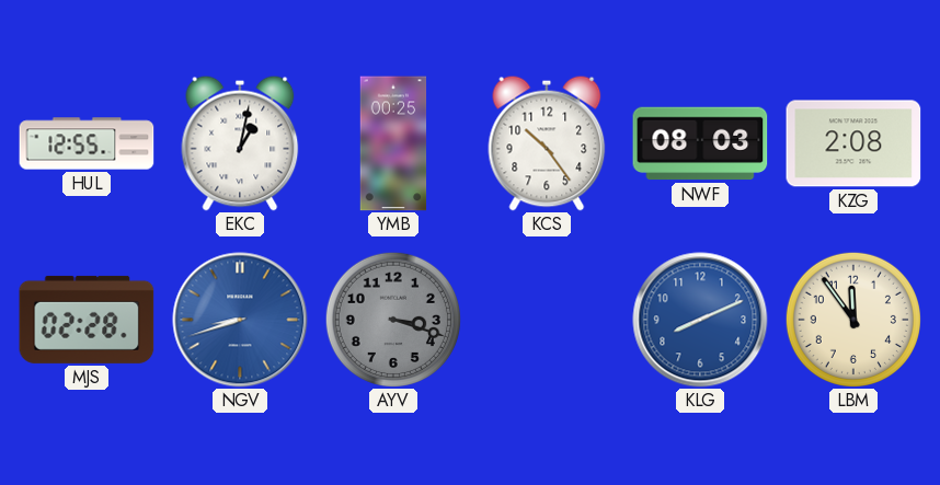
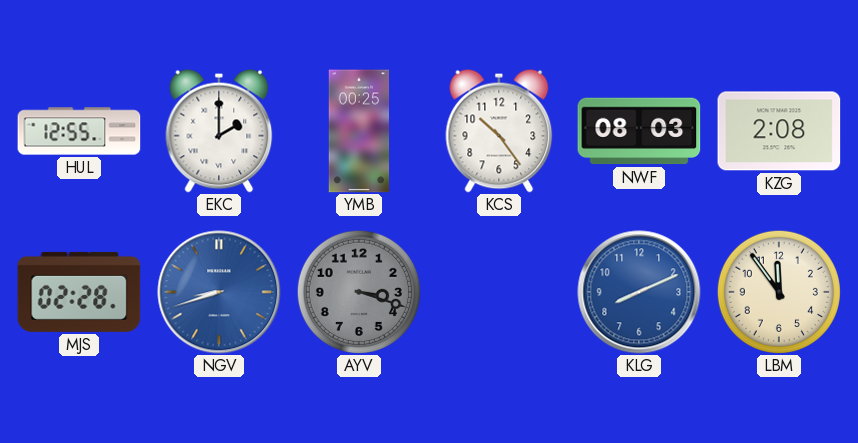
EKC: 1:02 -> 2:00
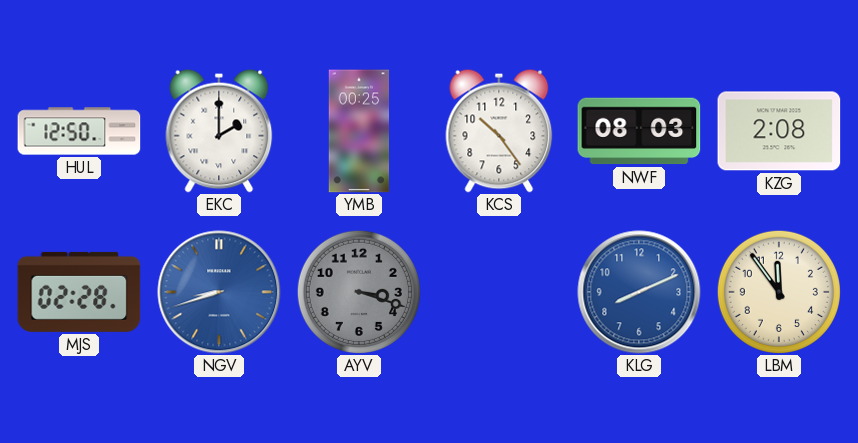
HUL: 12:55 -> 12:50
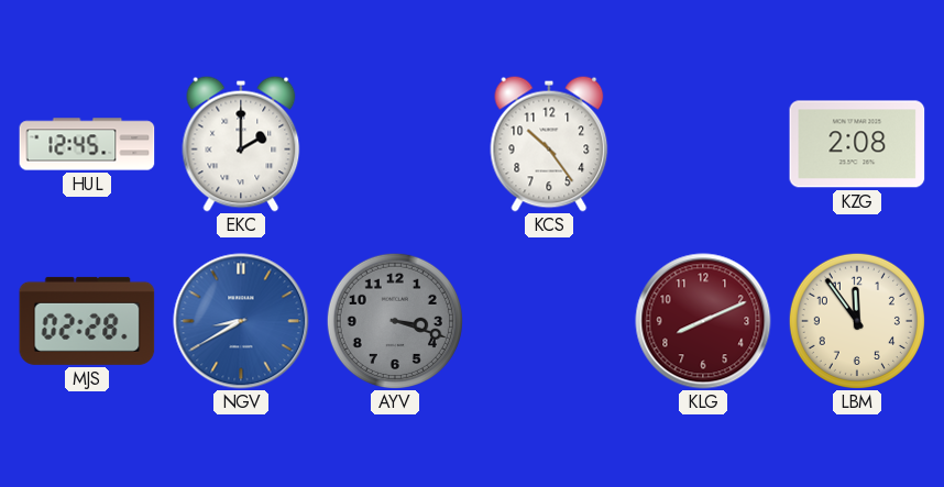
HUL: 12:50 -> 12:45
YMB: 00:25 -> none
NWF: 08:03 -> none
NGV: 8:42 -> 8:40
KLG dial: blue -> burgundy
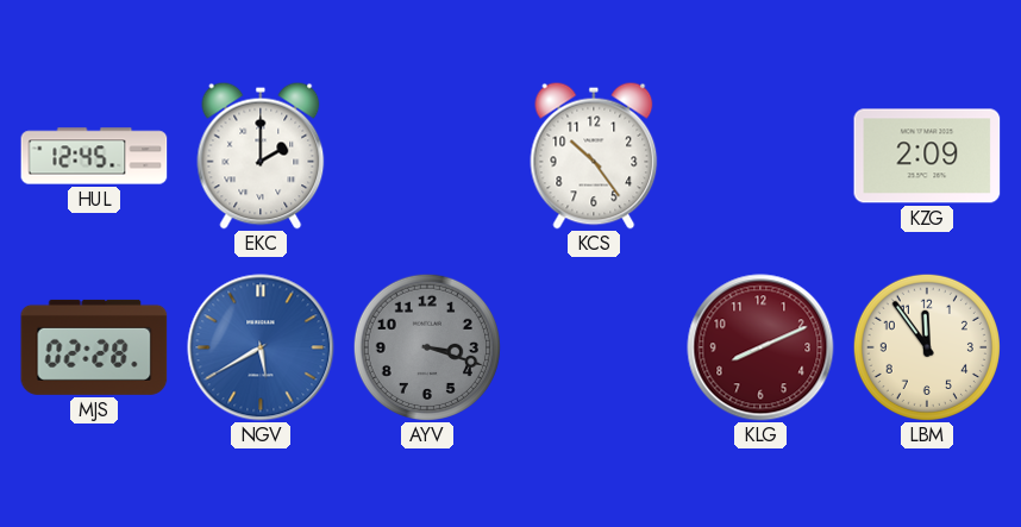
KZG: 2:08 -> 2:09
NGV: 8:40 -> 5:40
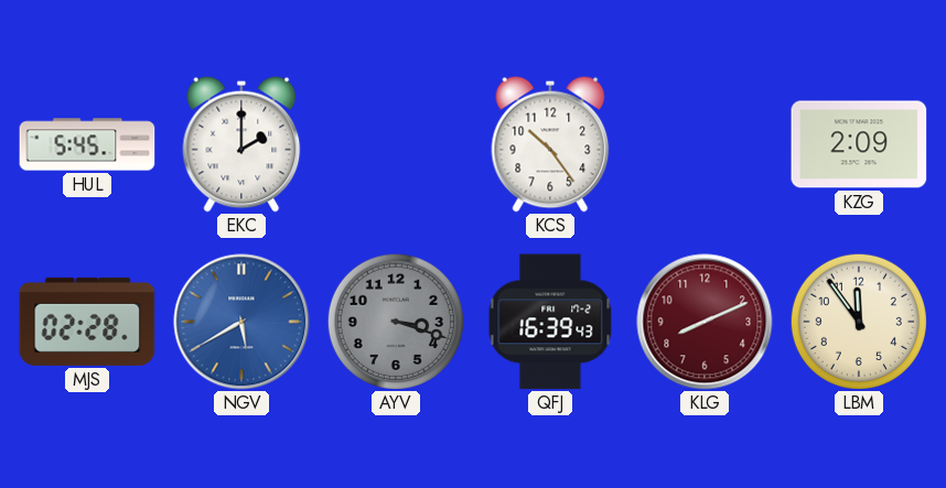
HUL: 12:45 -> 5:45
QFJ: none -> 16:39
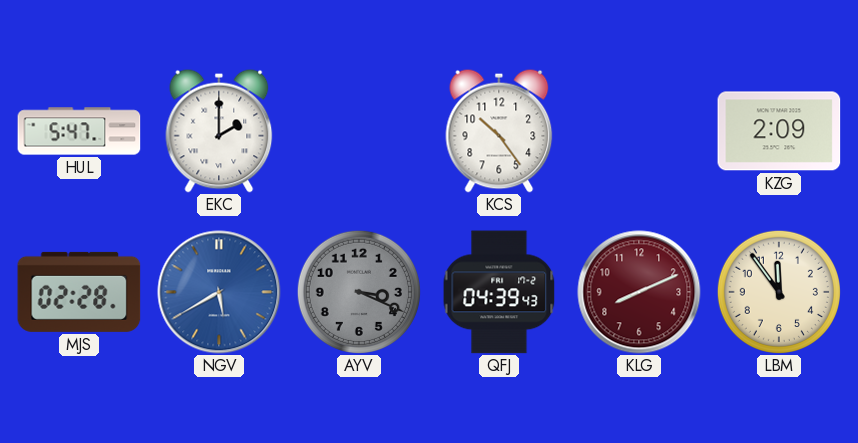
HUL: 5:45 -> 5:47
AYV: 3:18 -> 3:19
QFJ: 16:39 -> 04:39
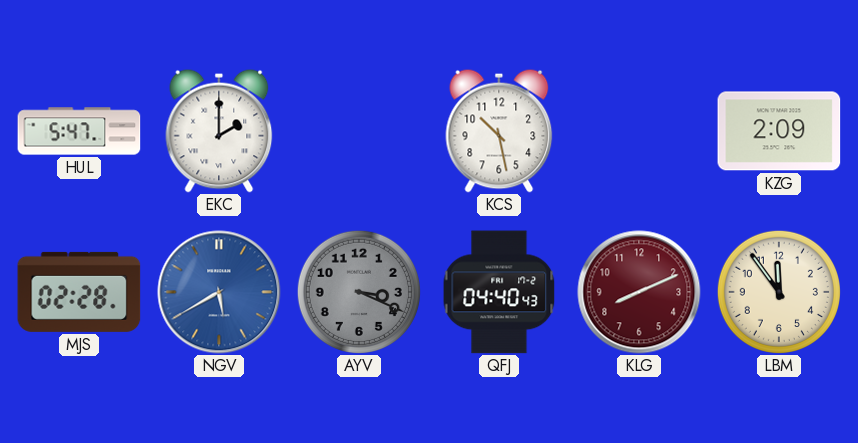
KCS: 10:24 -> 10:28
QFJ: 04:39 -> 04:40
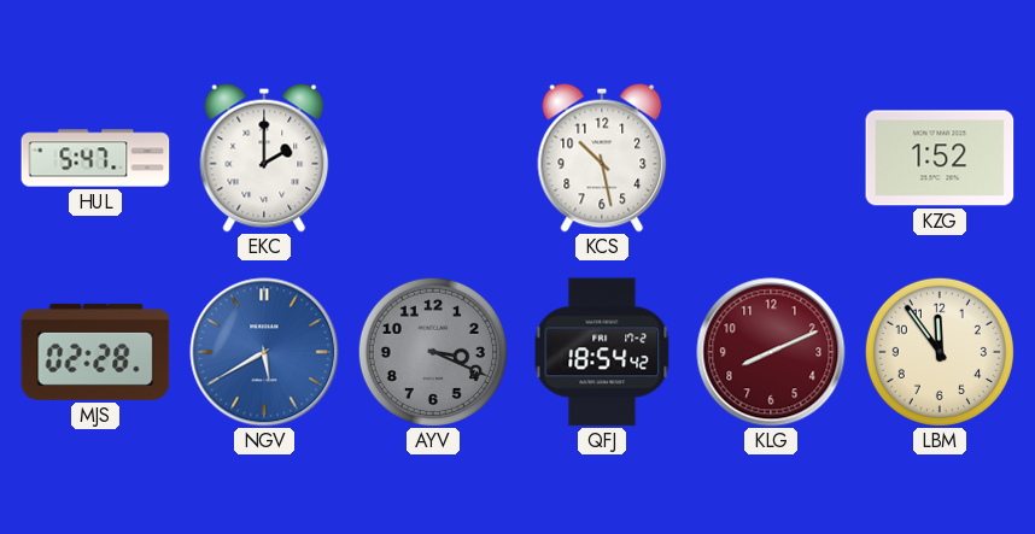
KZG: 2:09 -> 1:52
QFJ: 04:40 -> 18:54
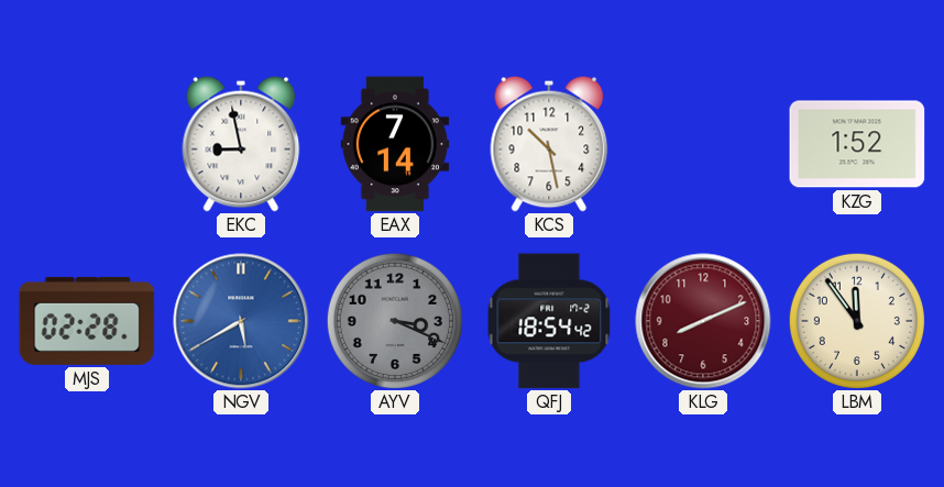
HUL: 5:47 -> none
EKC: 2:00 -> 8:58
EAX: none -> 7:14
